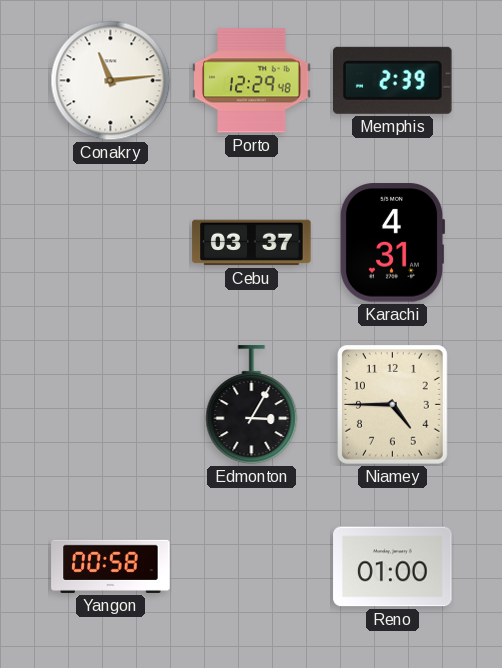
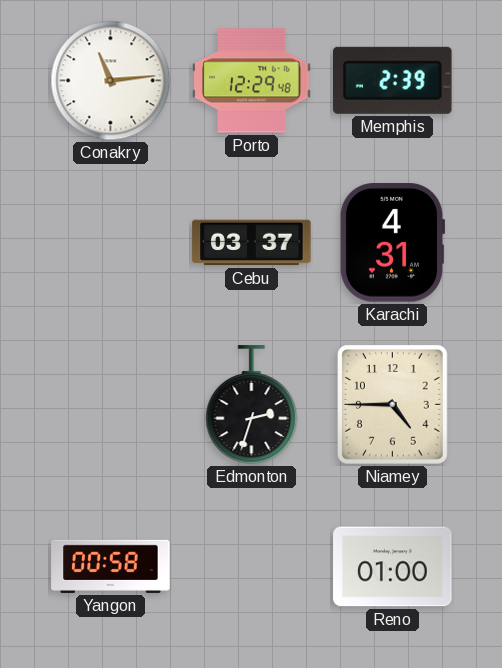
Edmonton: 3:05 -> 2:33
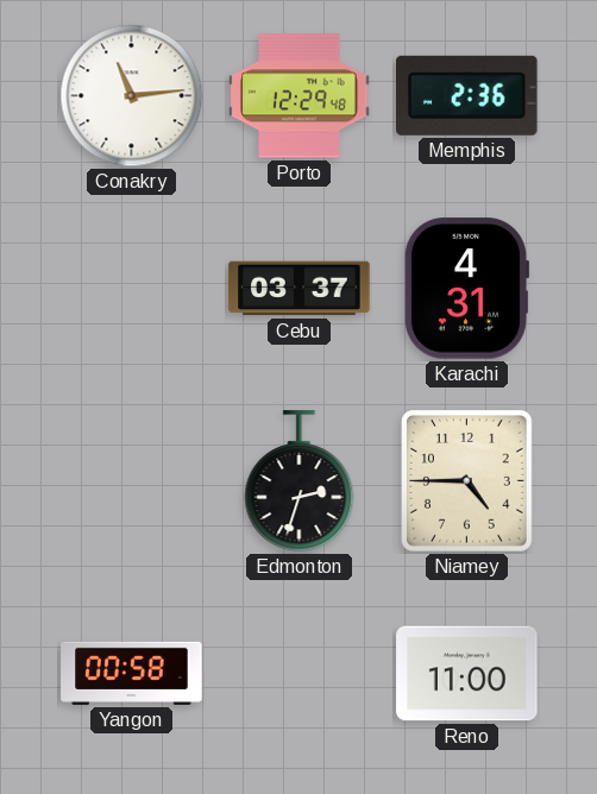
Memphis: 2:39 -> 2:36
Reno: 01:00 -> 11:00
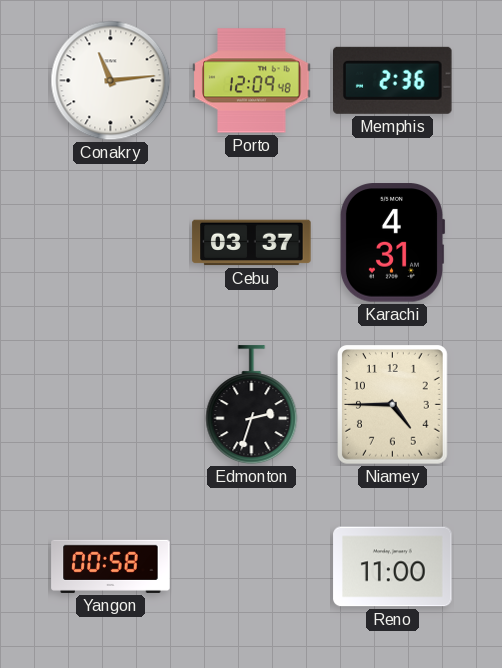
Porto: 12:29 -> 12:09
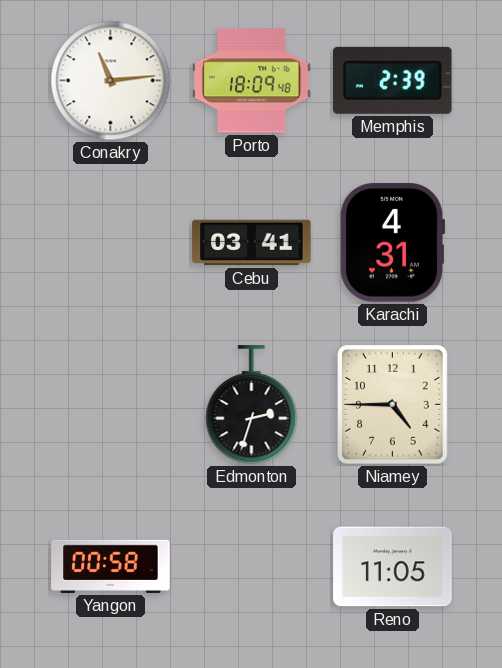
Porto: 12:09 -> 18:09
Memphis: 2:36 -> 2:39
Cebu: 03:37 -> 03:41
Reno: 11:00 -> 11:05
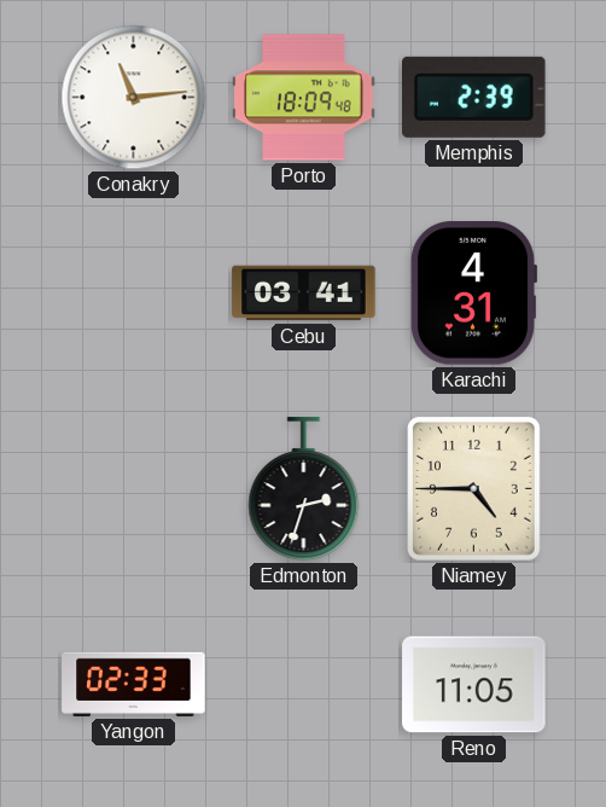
Yangon: 00:58 -> 02:33
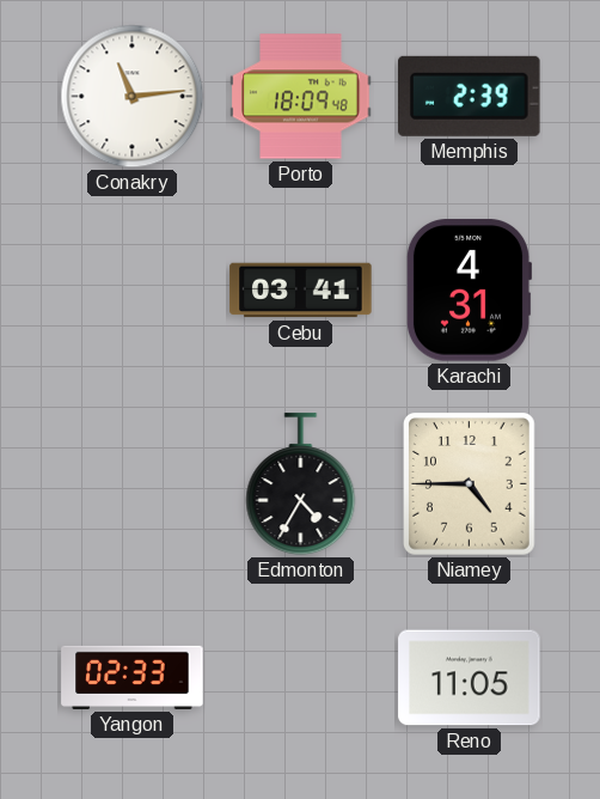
Edmonton: 2:33 -> 4:35
